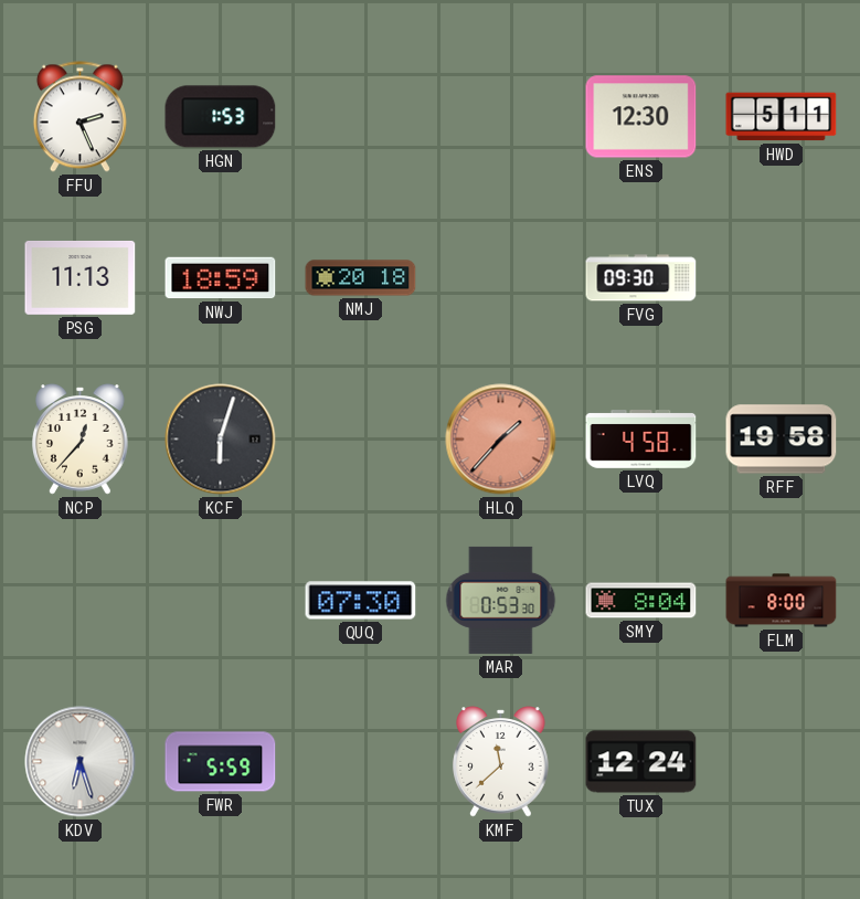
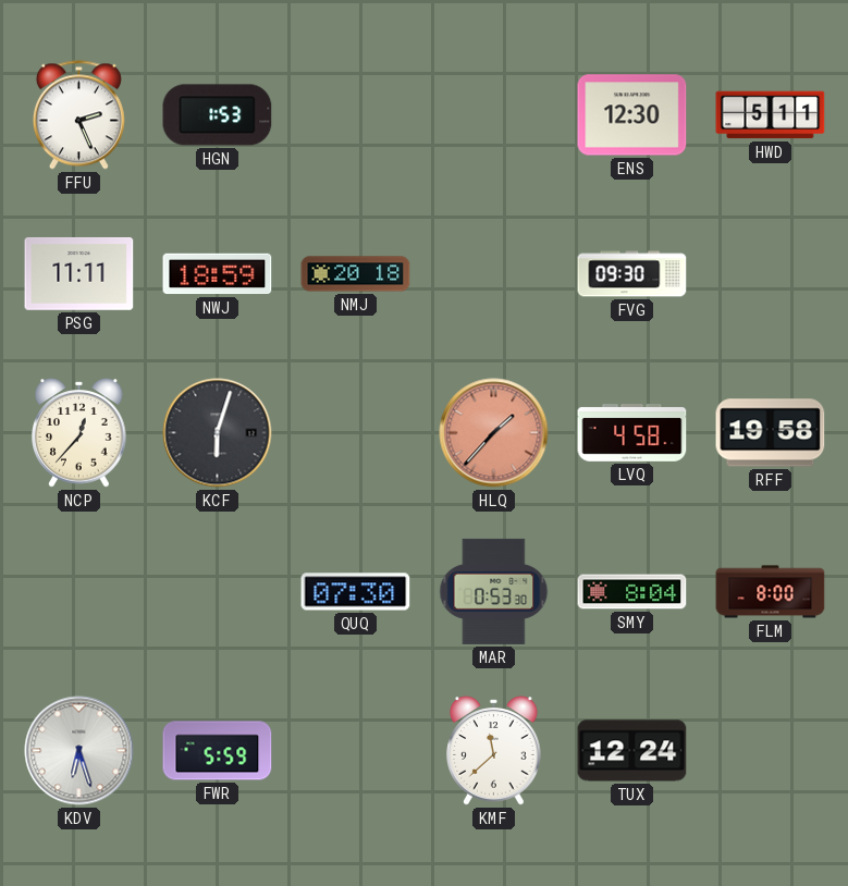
PSG: 11:13 -> 11:11
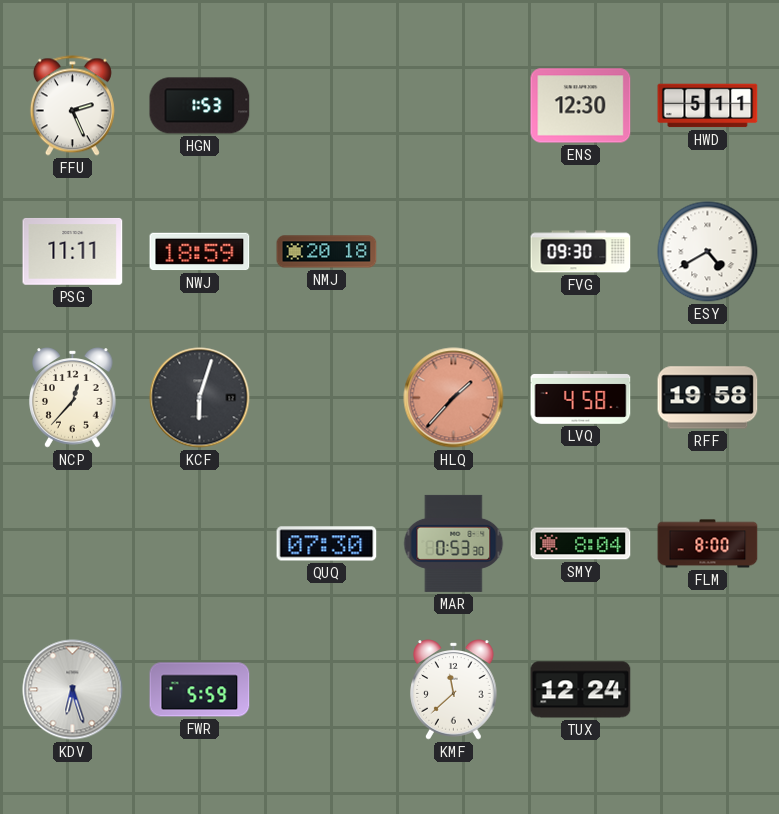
ESY: none -> 4:40
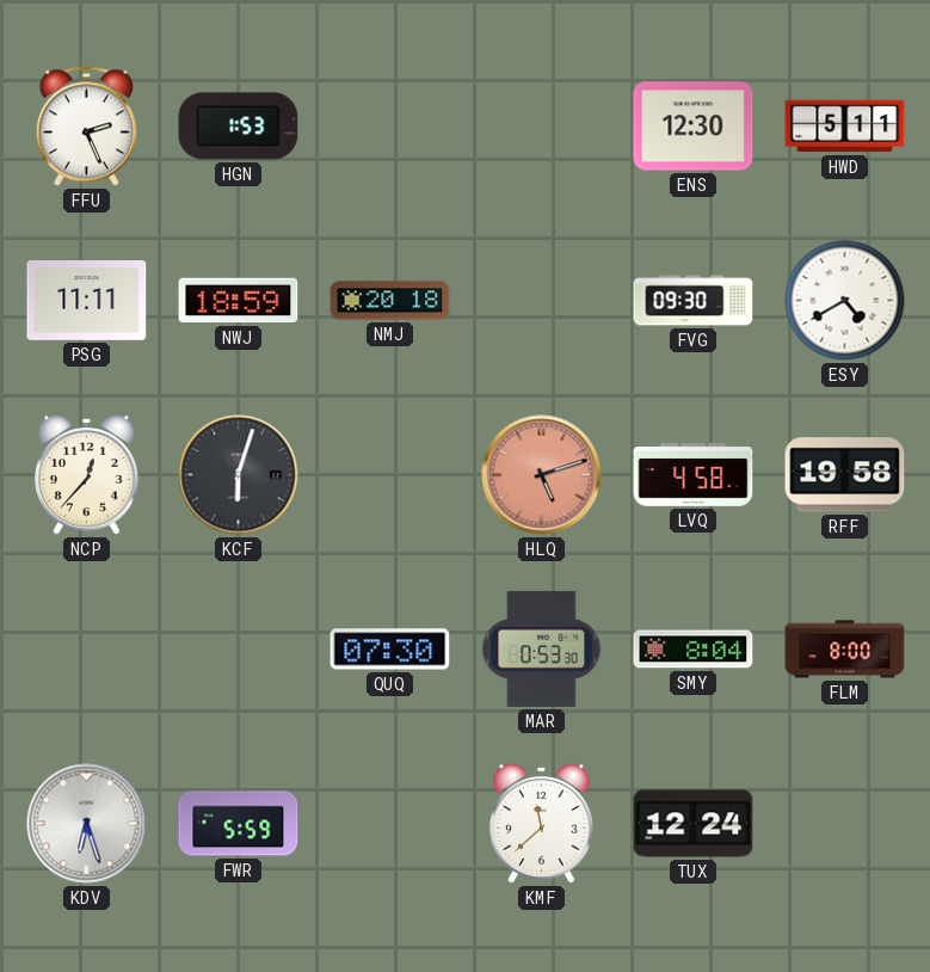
HLQ: 1:37 -> 5:12
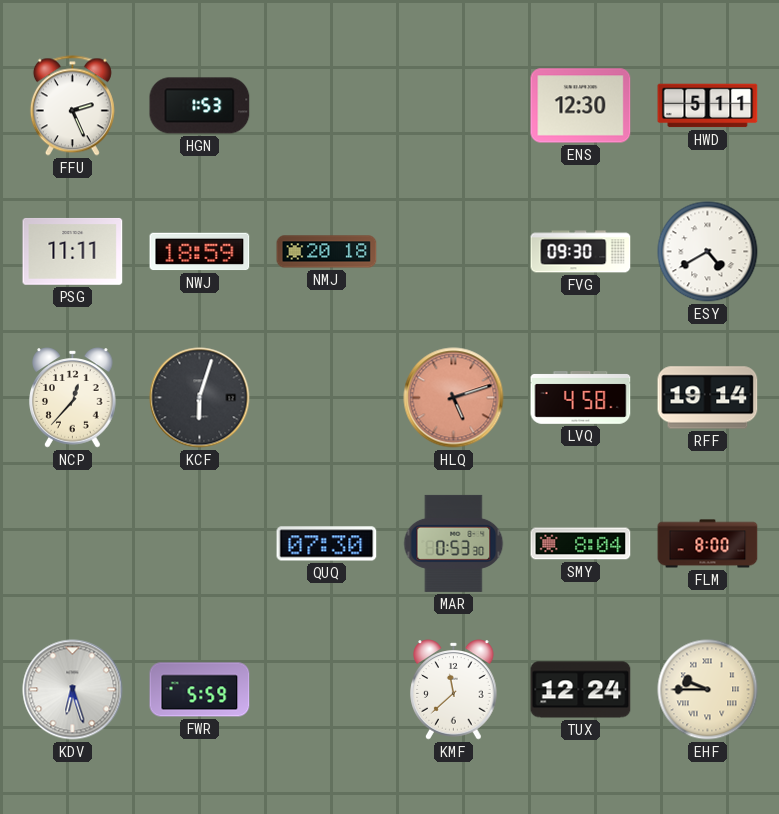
RFF: 19:58 -> 19:14
EHF: none -> 9:45
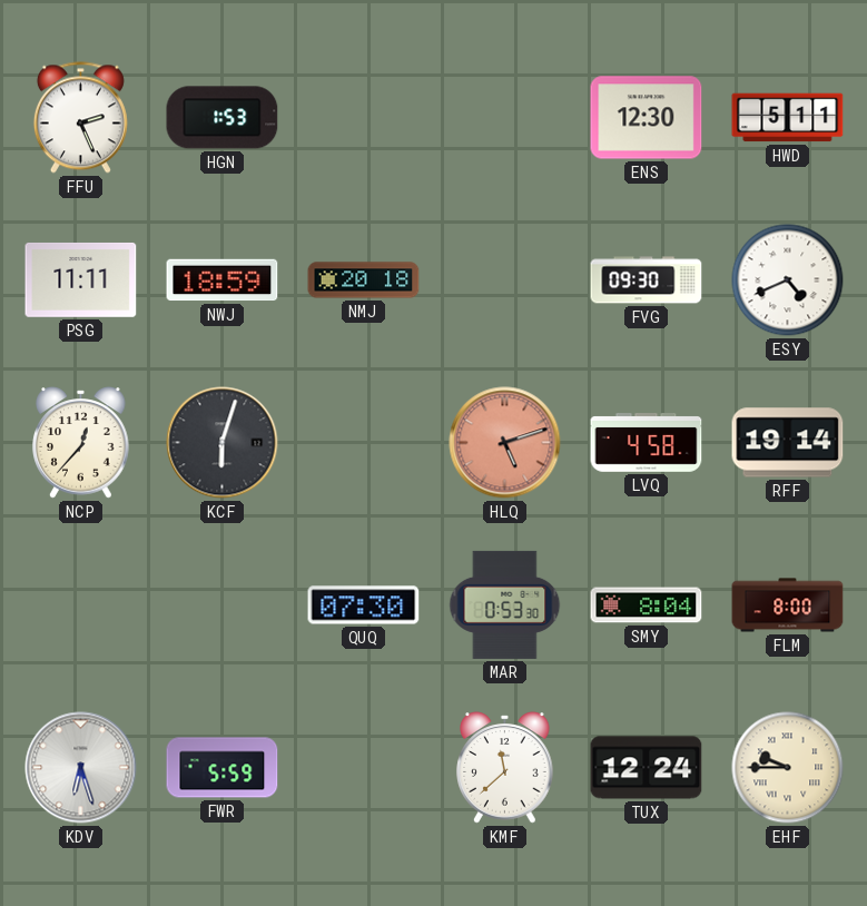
ESY: 4:40 -> 4:41
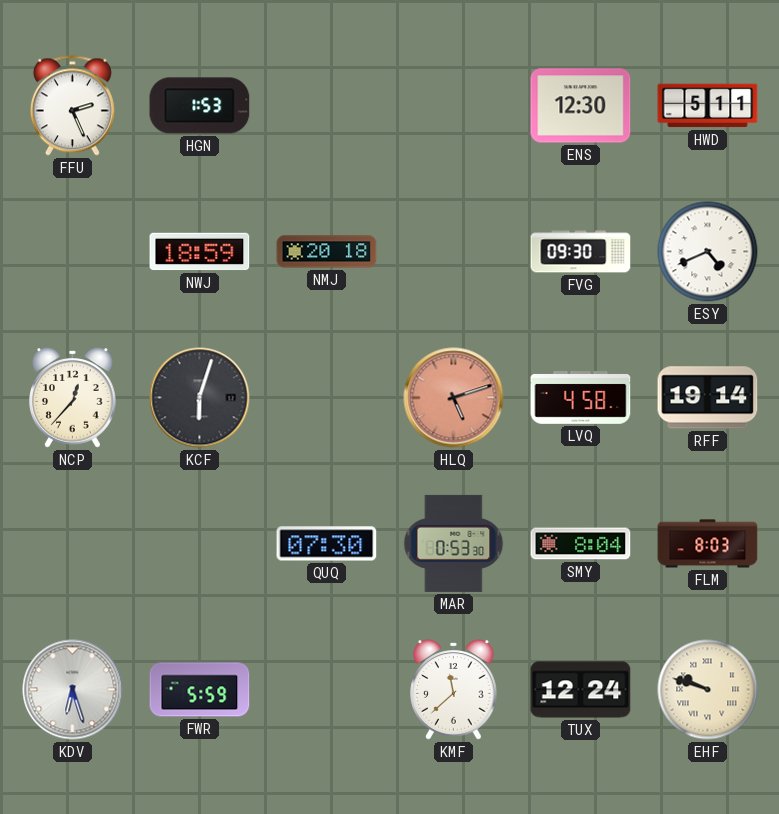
PSG: 11:11 -> none
FLM: 8:00 -> 8:03
EHF: 9:45 -> 9:48
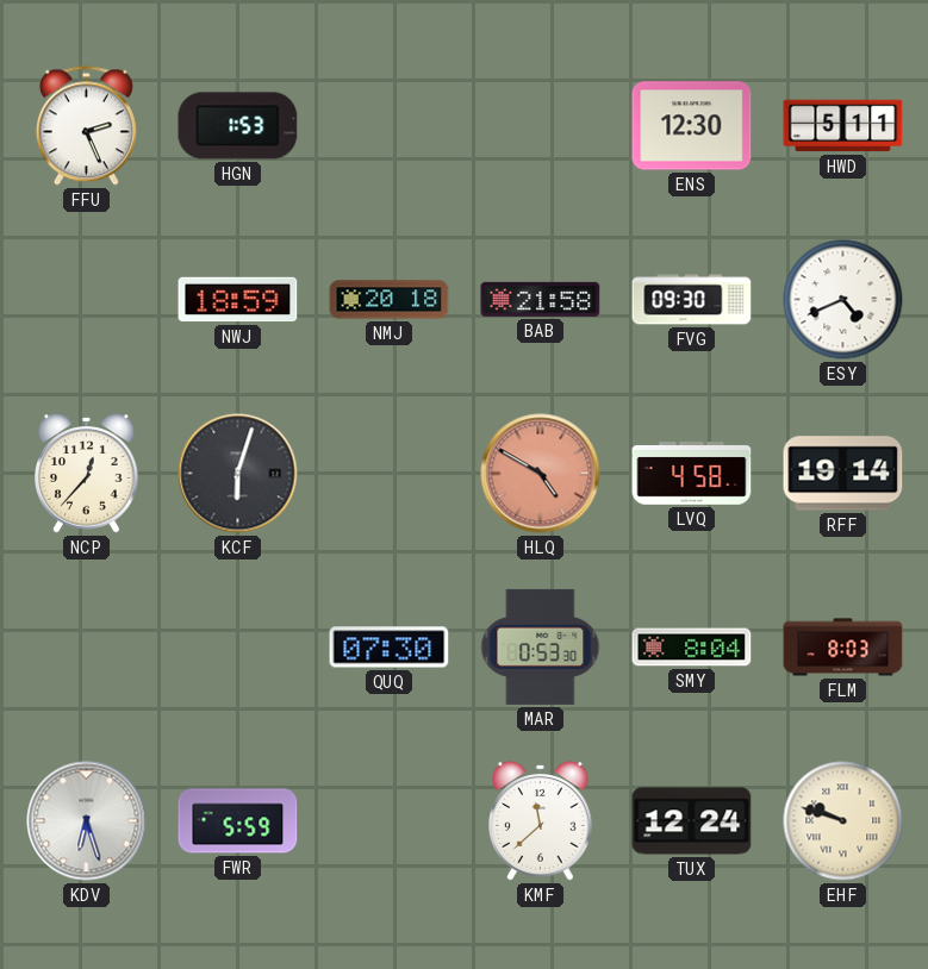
BAB: none -> 21:58
HLQ: 5:12 -> 4:50
